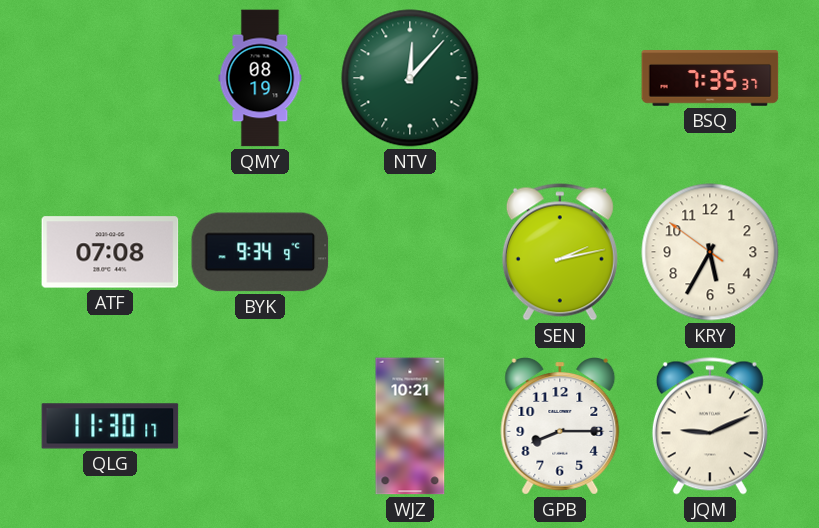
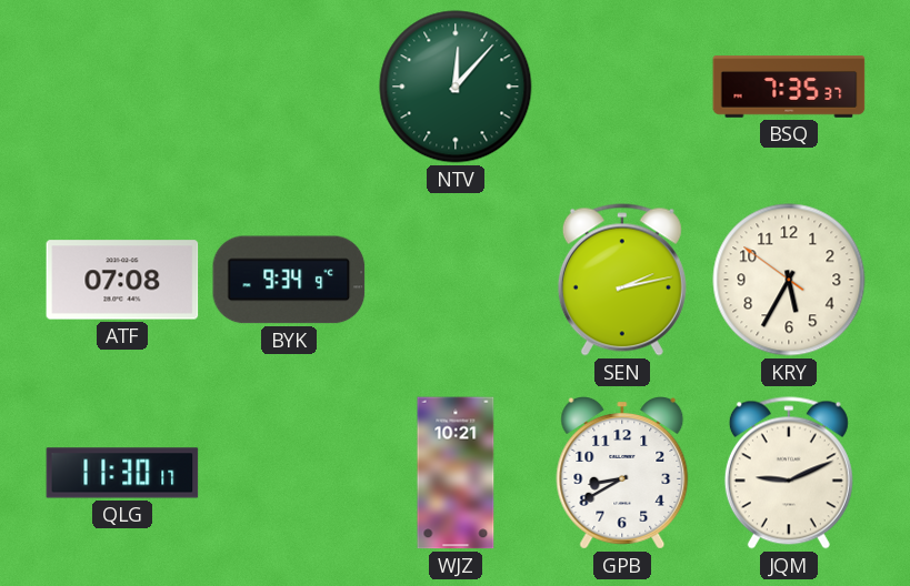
QMY: 08:19 -> none
GPB: 8:15 -> 8:40
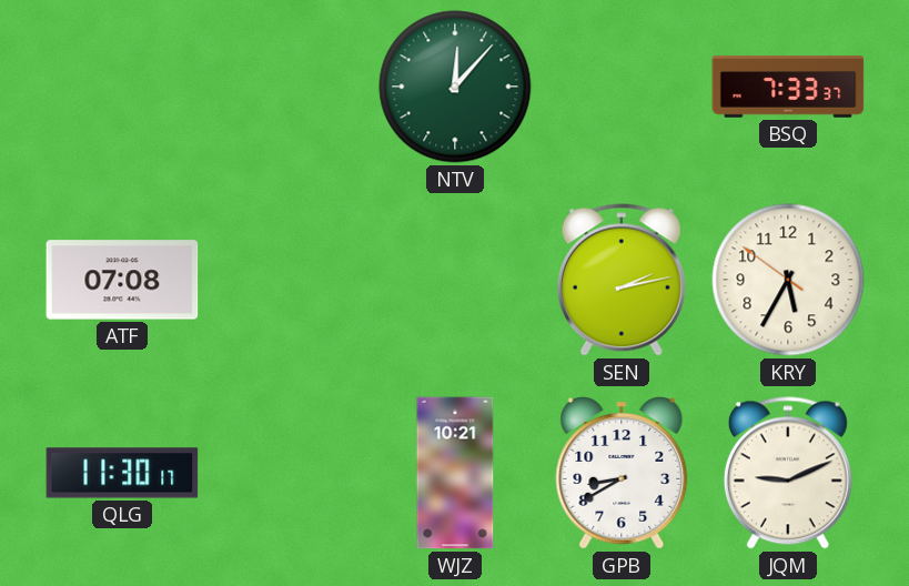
BSQ: 7:35 -> 7:33
BYK: 9:34 -> none
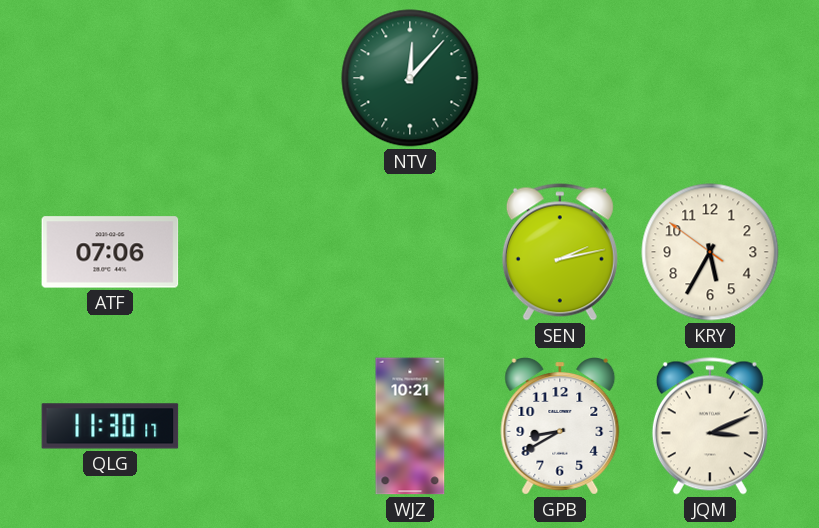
BSQ: 7:33 -> none
ATF: 07:08 -> 07:06
JQM: 9:11 -> 3:11
